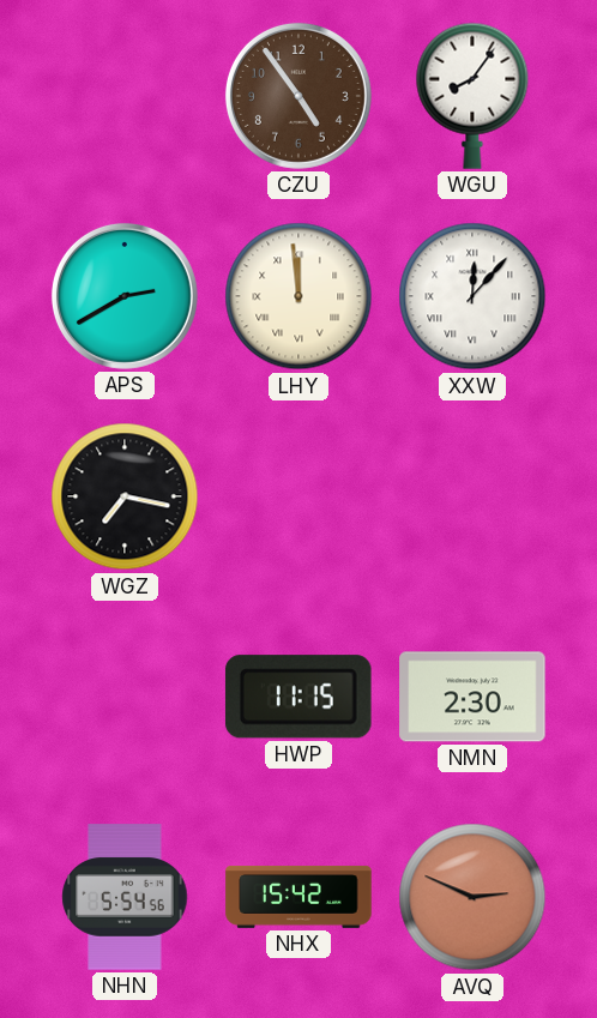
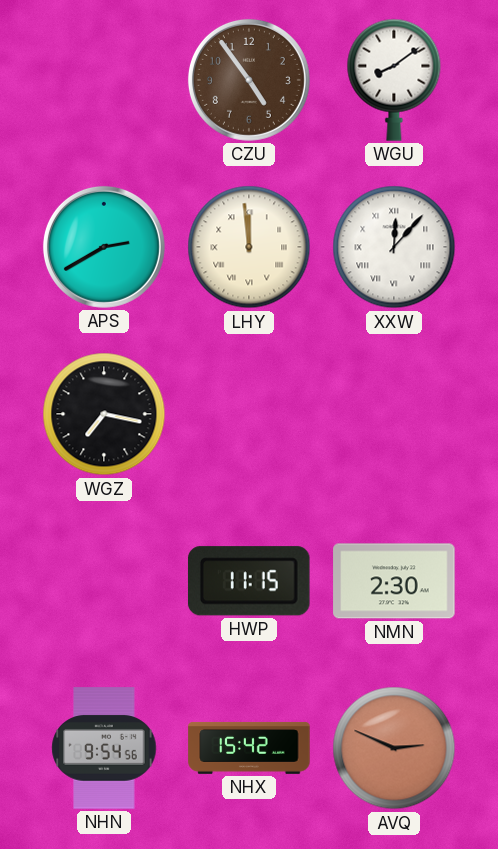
WGU: 8:06 -> 8:09
NHN: 5:54 -> 9:54
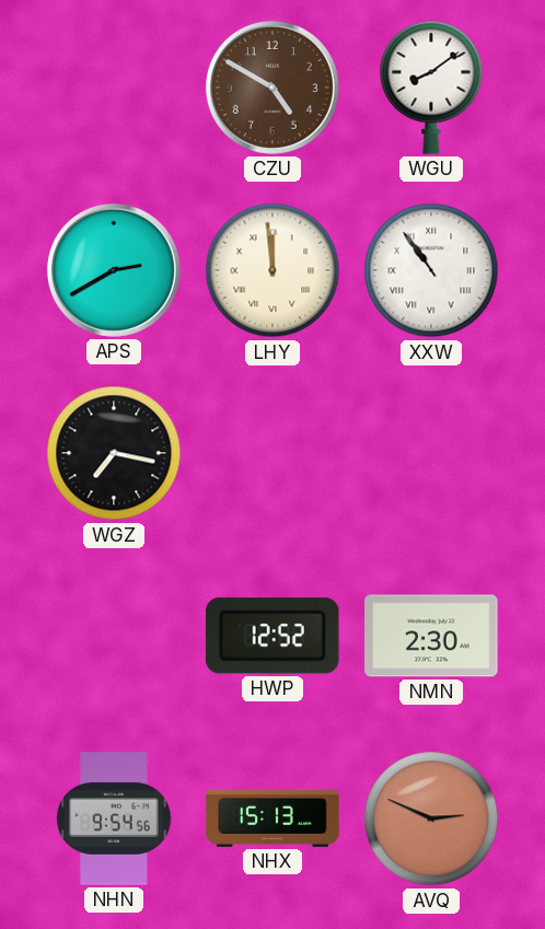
CZU: 4:54 -> 4:50
XXW: 12:07 -> 10:54
HWP: 11:15 -> 12:52
NHX: 15:42 -> 15:13
